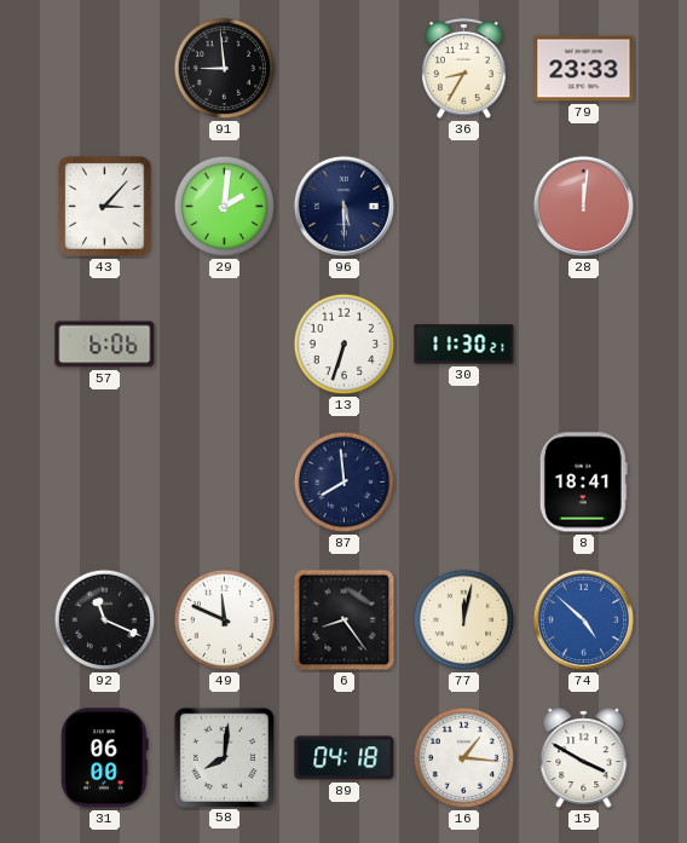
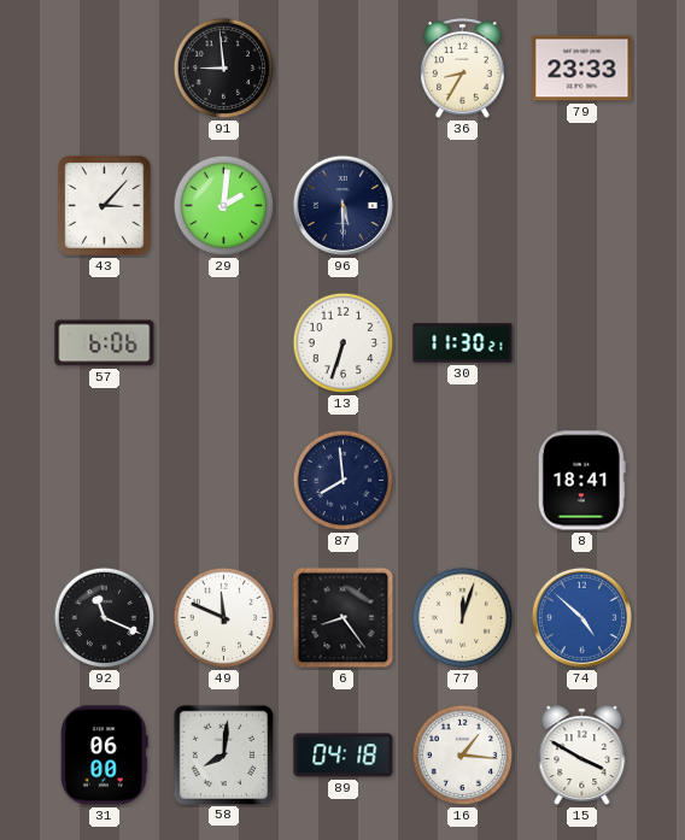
28: 12:01 -> none
77: 12:02 -> 12:03
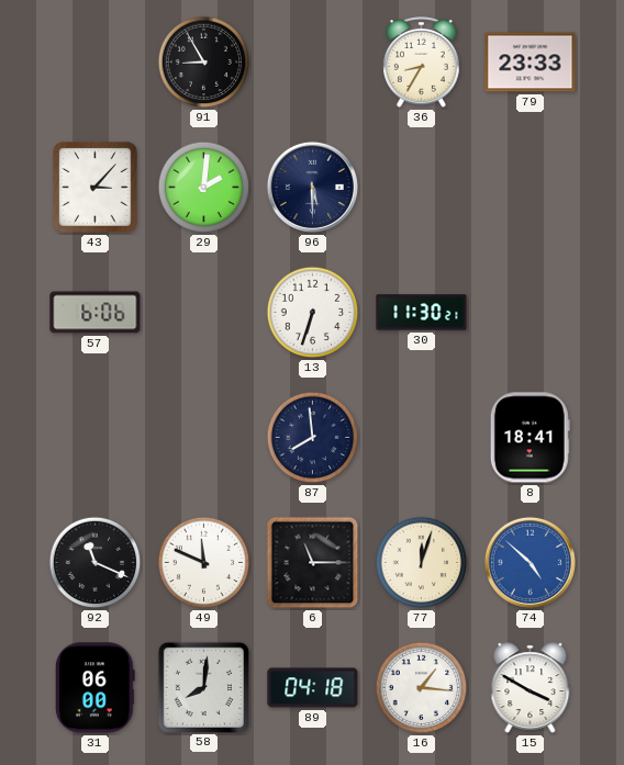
91: 8:59 -> 8:55
6: 8:24 -> 11:15
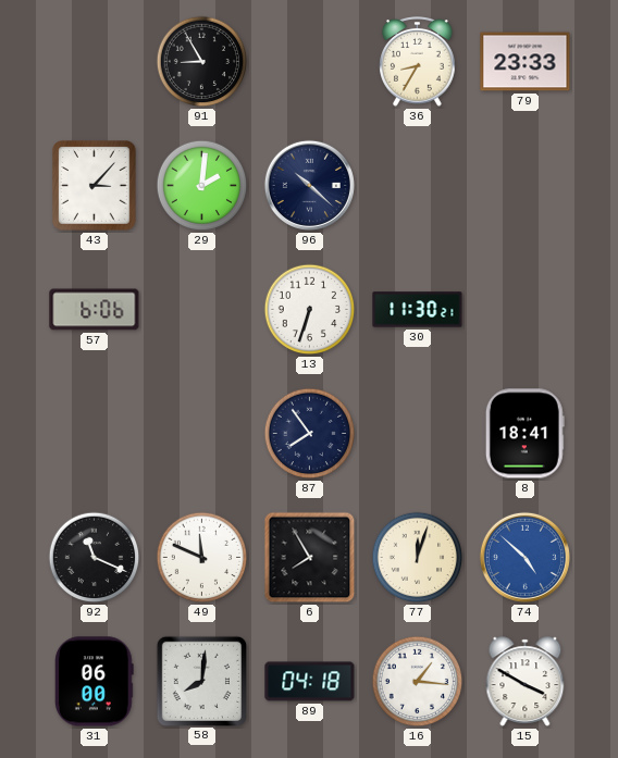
96: 5:30 -> 10:22
87: 7:59 -> 7:54
6: 11:15 -> 7:55
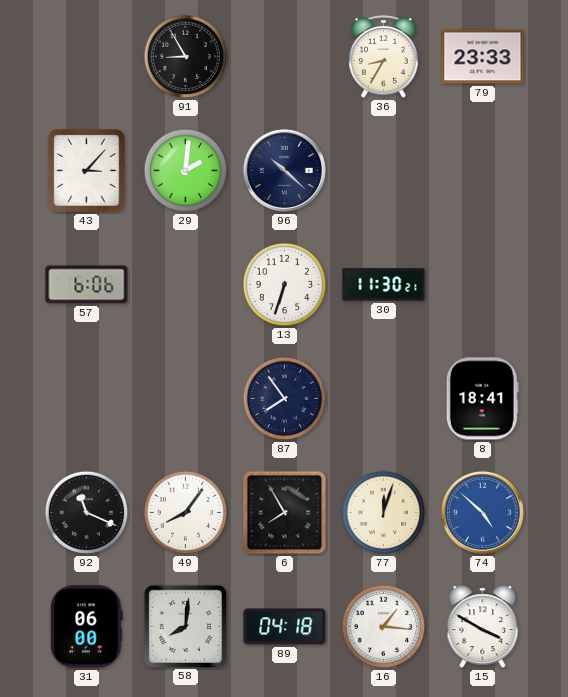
49: 11:49 -> 8:06
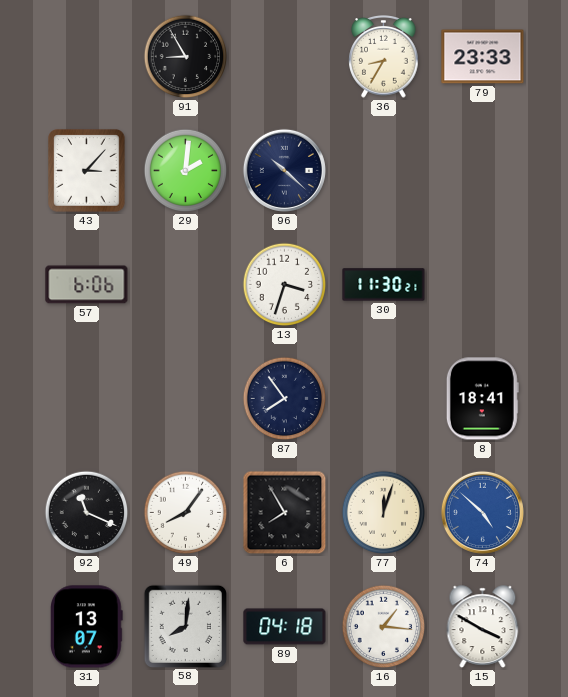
13: 6:33 -> 3:33
31: 06:00 -> 13:07
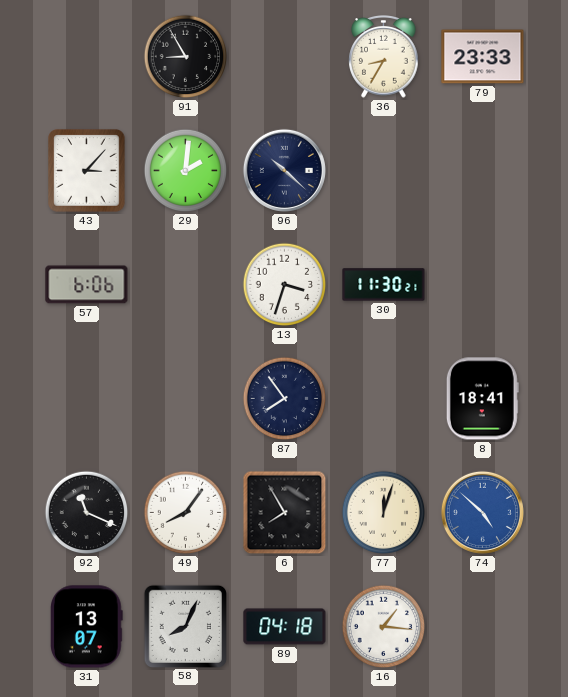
58: 8:01 -> 8:04
15: 3:50 -> none
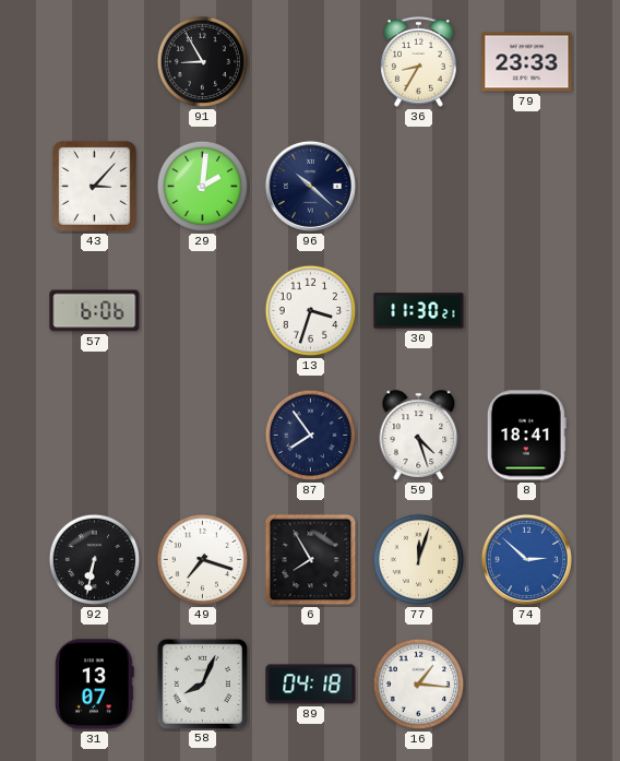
59: none -> 4:27
92: 11:19 -> 6:32
49: 8:06 -> 7:18
74: 4:52 -> 2:52
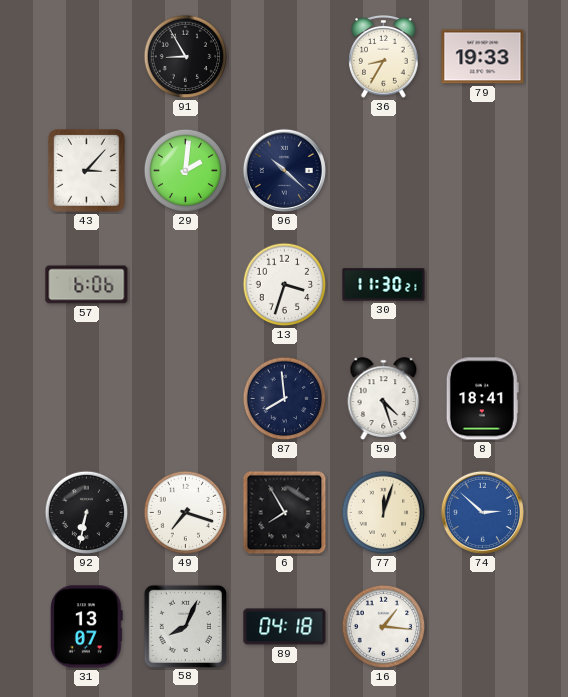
79: 23:33 -> 19:33
87: 7:54 -> 7:59
